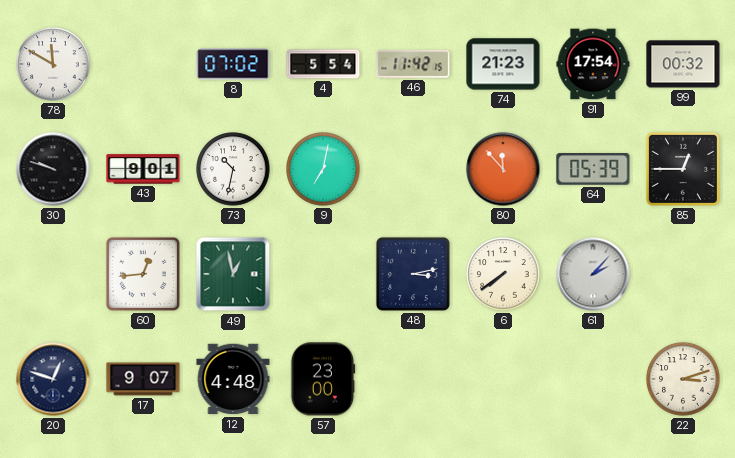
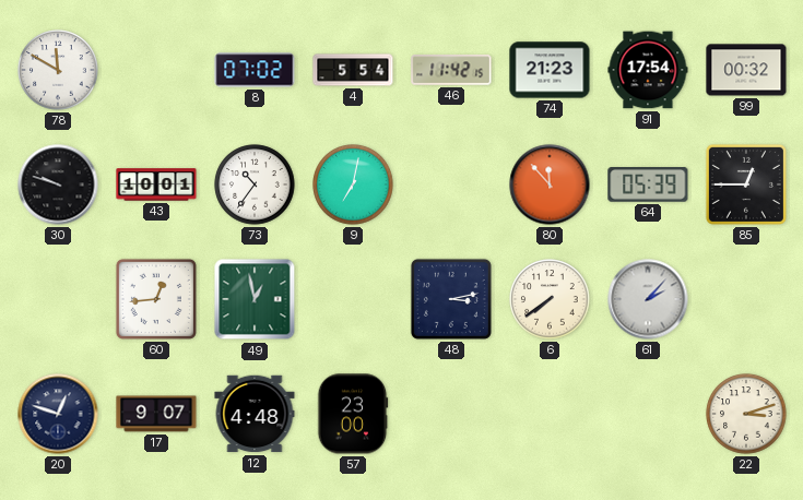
43: 9:01 -> 10:01
73: 10:32 -> 10:36
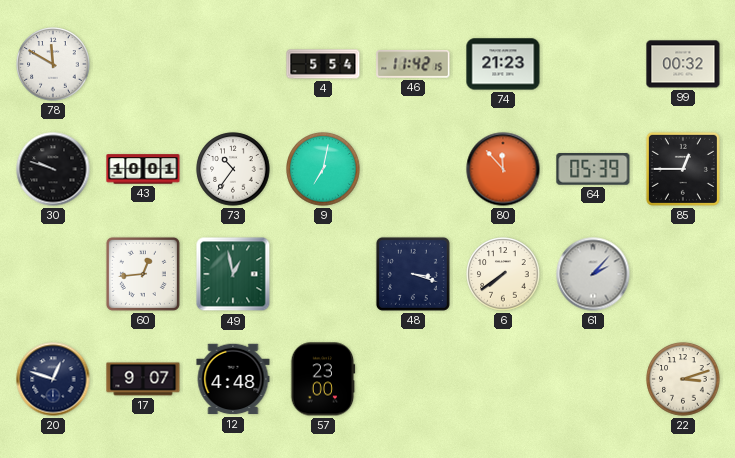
8: 07:02 -> none
91: 17:54 -> none
48: 3:13 -> 3:18
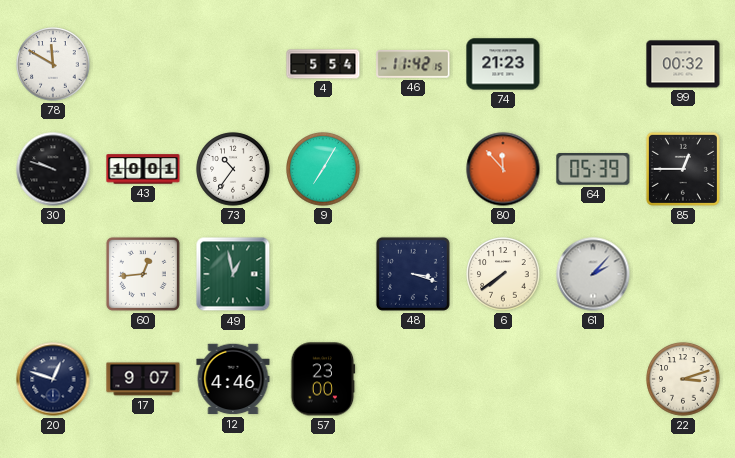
9: 7:02 -> 7:05
12: 4:48 -> 4:46
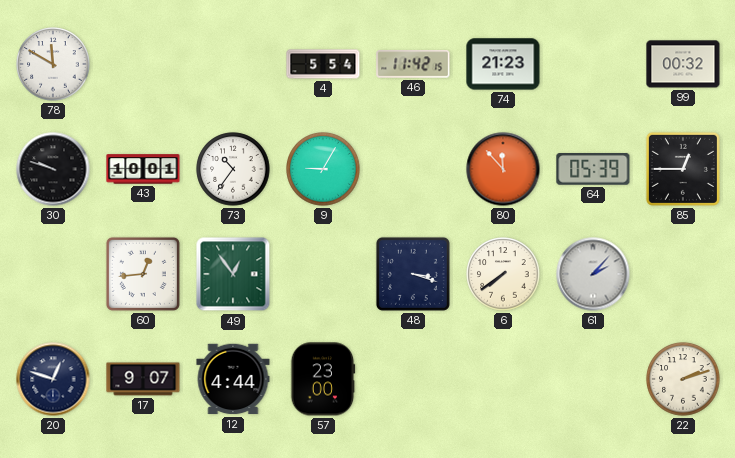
9: 7:05 -> 9:05
49: 12:58 -> 12:54
12: 4:46 -> 4:44
22: 3:12 -> 2:12
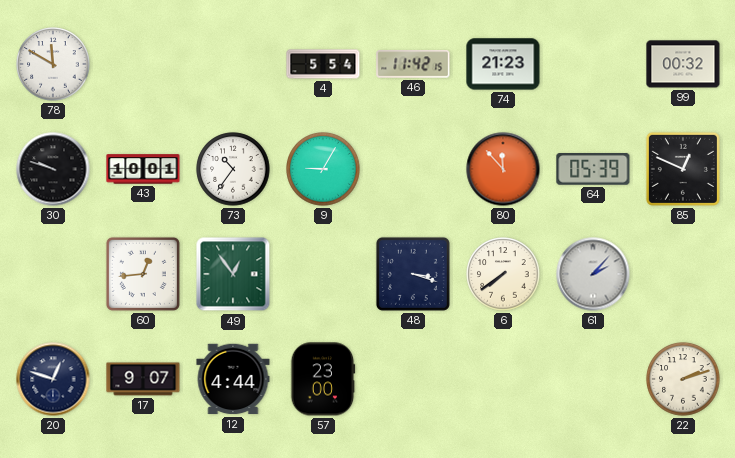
85: 12:45 -> 12:49
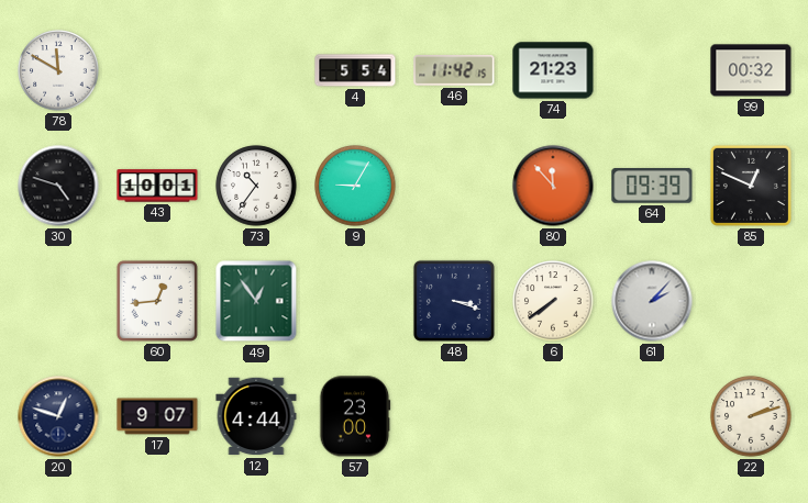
30: 9:48 -> 4:48
64: 05:39 -> 09:39
